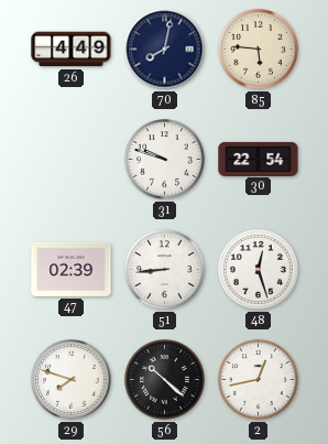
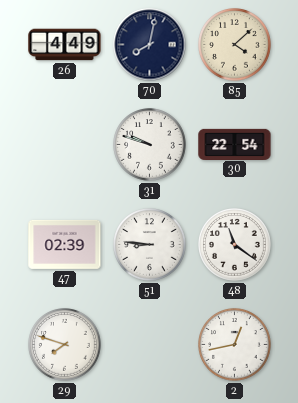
85: 5:46 -> 4:08
51: 8:44 -> 8:46
48: 12:27 -> 11:21
56: 10:22 -> none
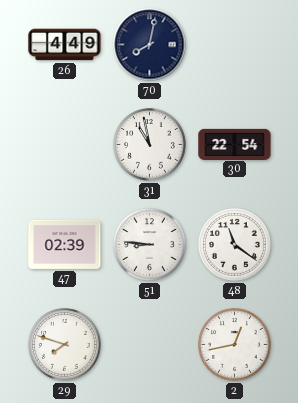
85: 4:08 -> none
31: 9:48 -> 10:58
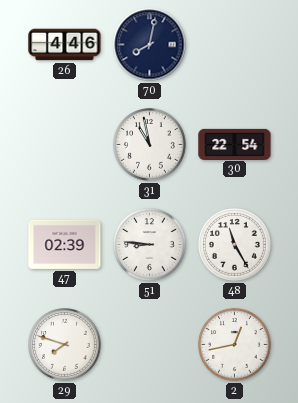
26: 4:49 -> 4:46
48: 11:21 -> 11:25
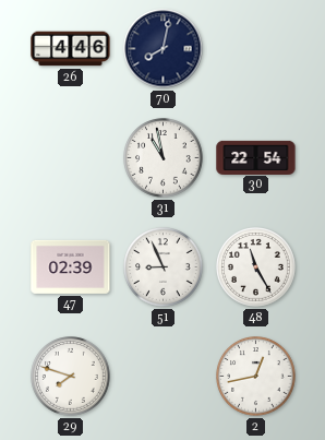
51: 8:46 -> 8:56
